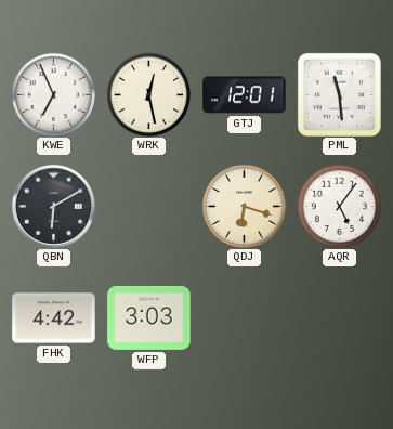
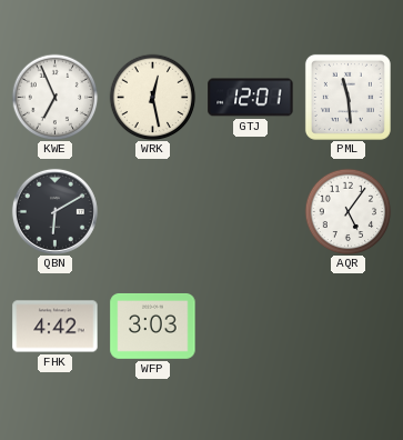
QDJ: 6:18 -> none
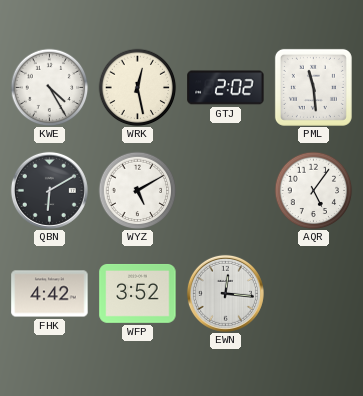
KWE: 6:56 -> 4:25
GTJ: 12:01 -> 2:02
WYZ: none -> 5:10
WFP: 3:03 -> 3:52
EWN: none -> 12:16
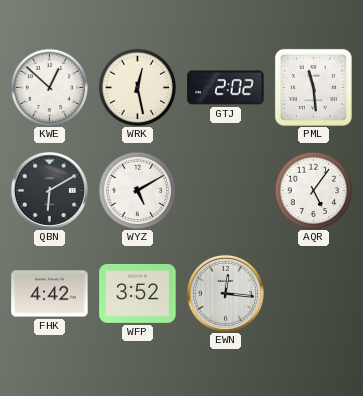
KWE: 4:25 -> 12:52
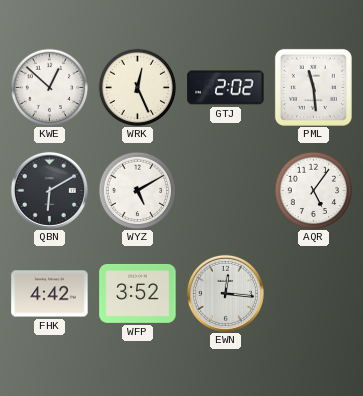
WRK: 12:28 -> 12:26
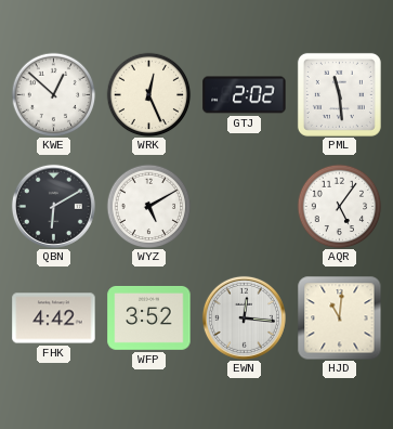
HJD: none -> 11:01
